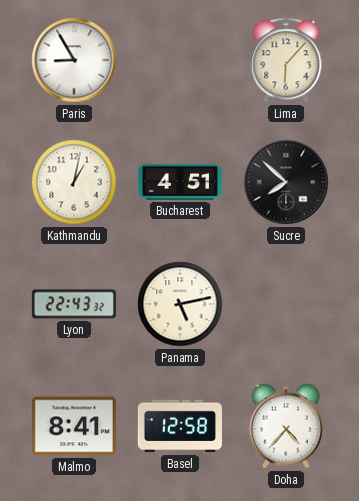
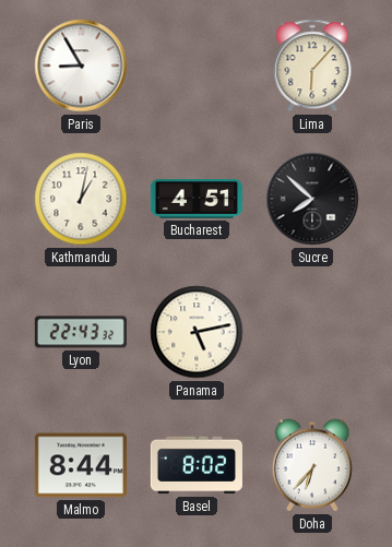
Malmo: 8:41 -> 8:44
Basel: 12:58 -> 8:02
Doha: 4:37 -> 6:37
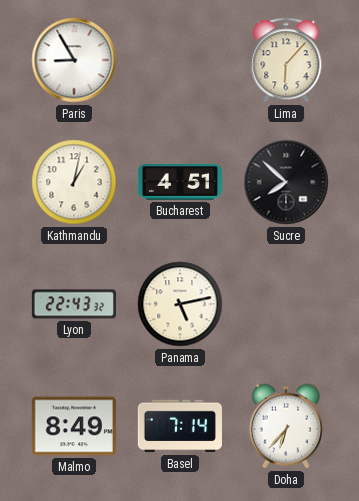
Malmo: 8:44 -> 8:49
Basel: 8:02 -> 7:14
